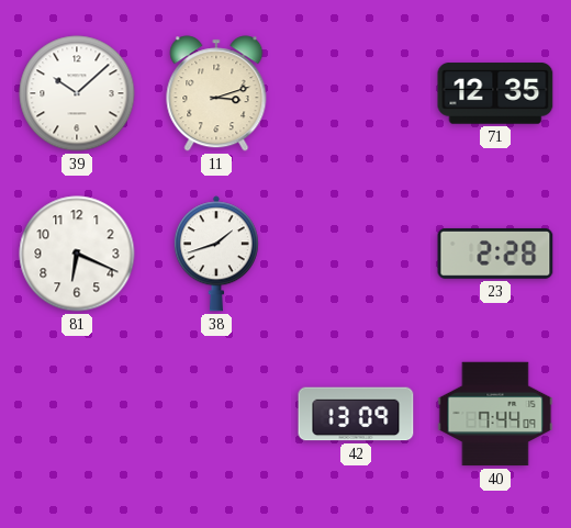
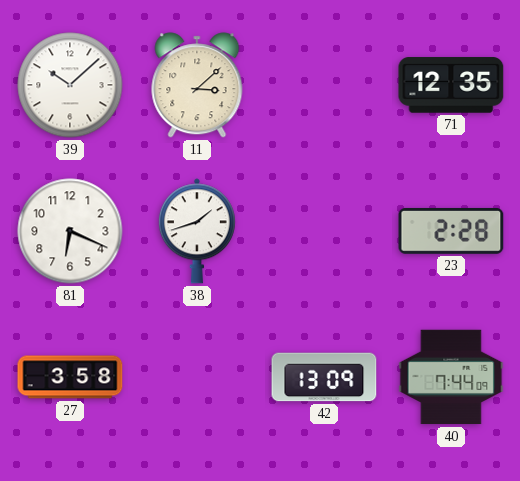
11: 3:12 -> 3:08
27: none -> 3:58
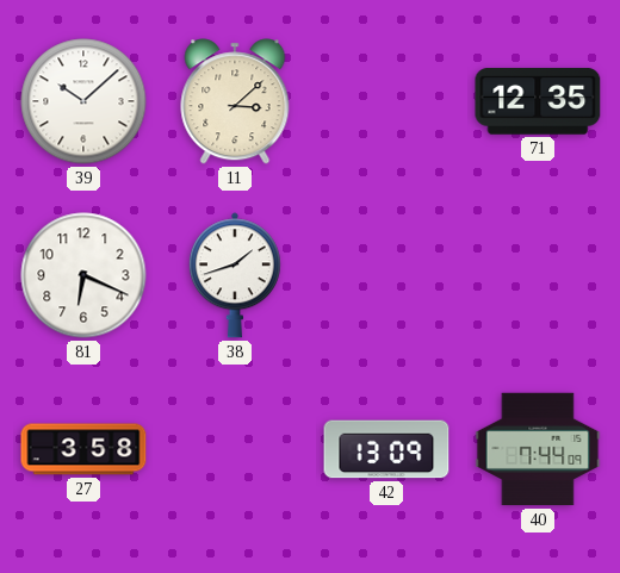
23: 2:28 -> none
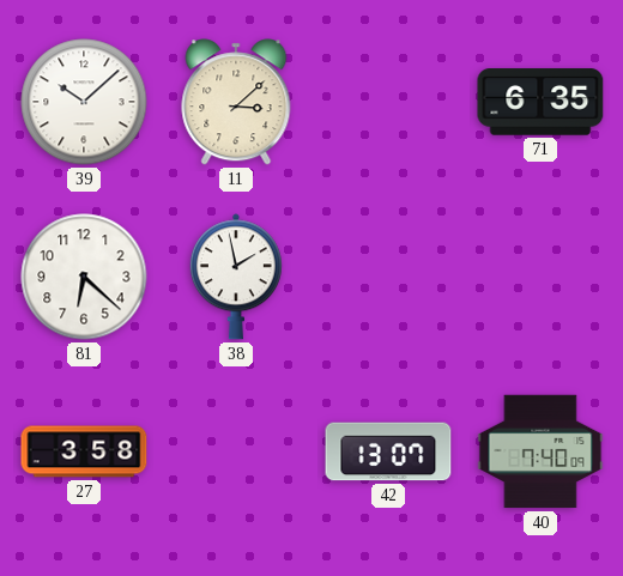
71: 12:35 -> 6:35
81: 6:19 -> 6:22
38: 1:42 -> 1:58
42: 13:09 -> 13:07
40: 7:44 -> 7:40
